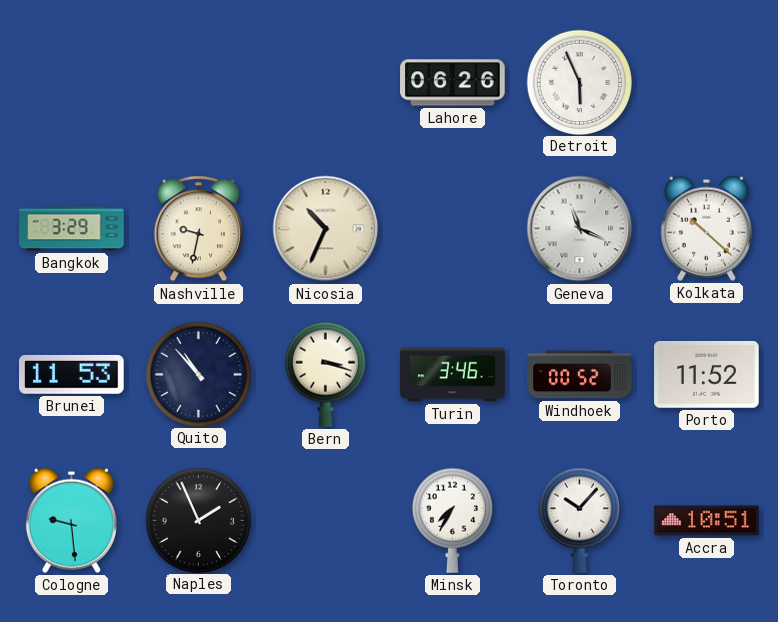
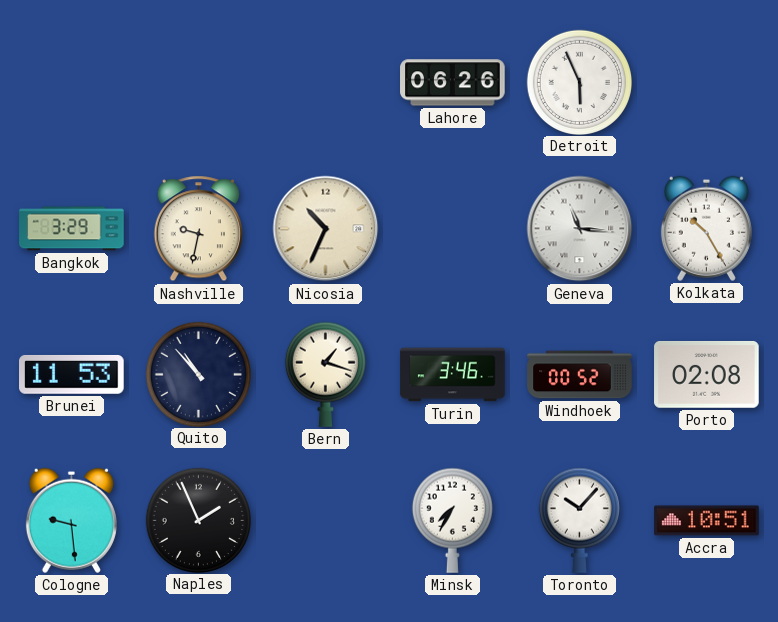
Geneva: 11:19 -> 11:16
Kolkata: 10:22 -> 10:25
Bern: 3:18 -> 1:18
Porto: 11:52 -> 02:08
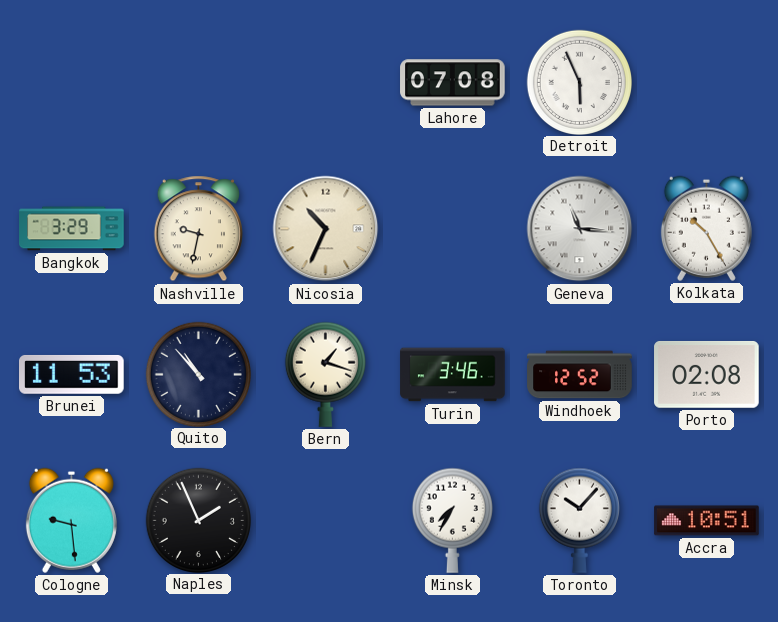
Lahore: 06:26 -> 07:08
Windhoek: 00:52 -> 12:52
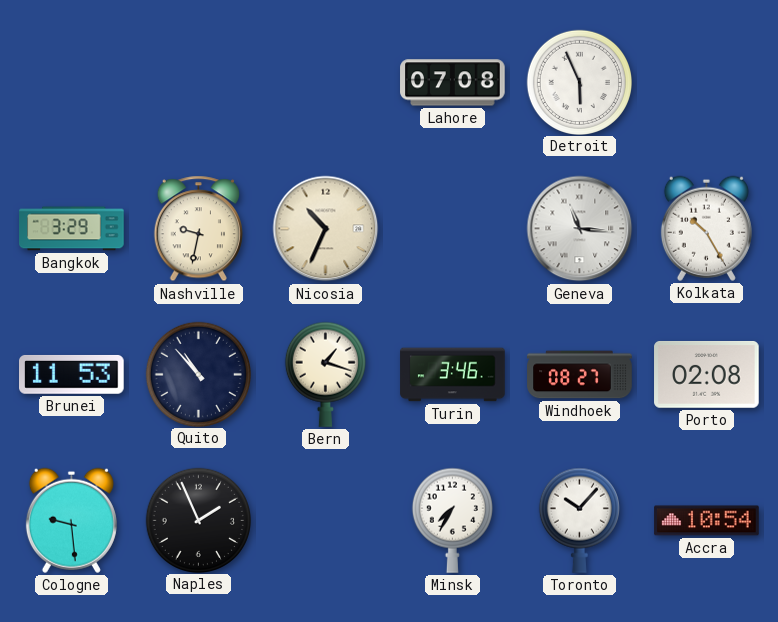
Windhoek: 12:52 -> 08:27
Accra: 10:51 -> 10:54
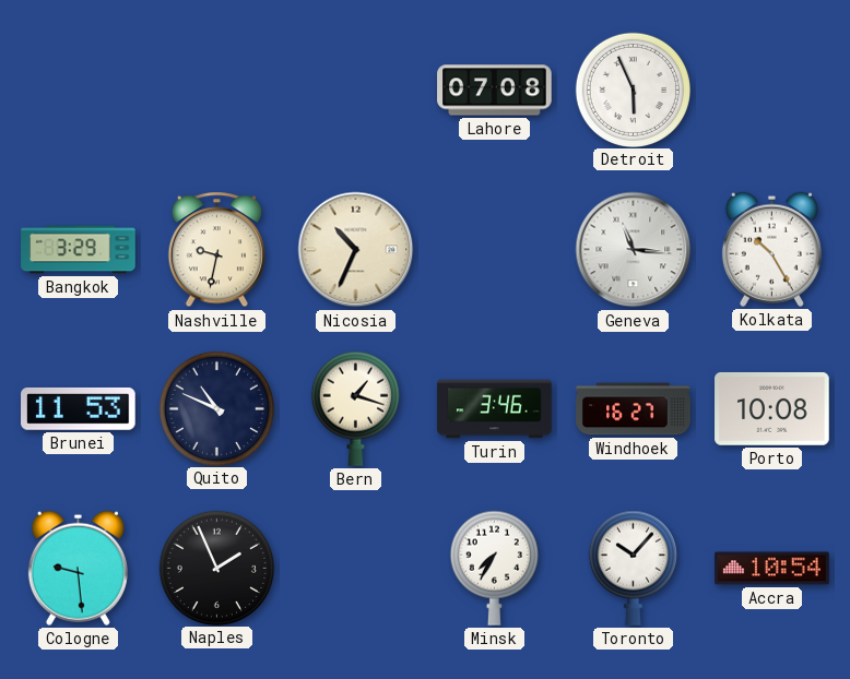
Quito: 10:53 -> 10:49
Windhoek: 08:27 -> 16:27
Porto: 02:08 -> 10:08
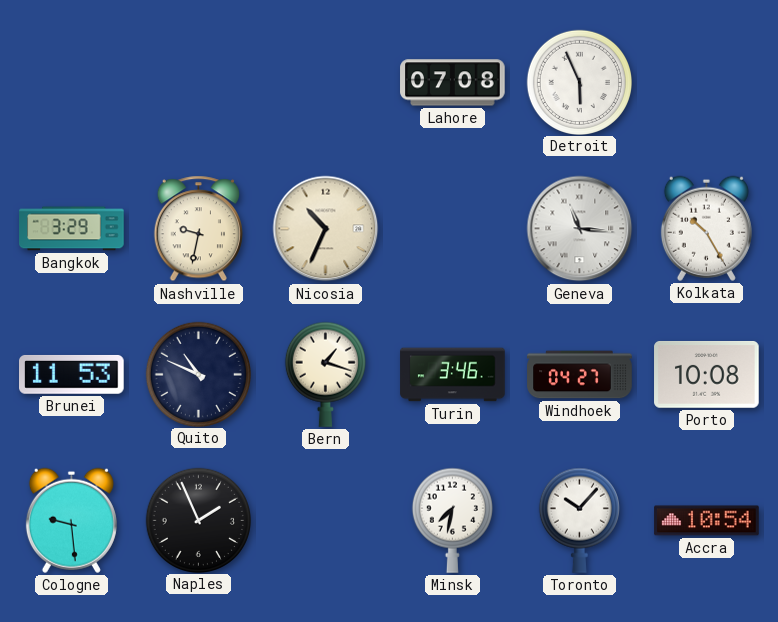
Windhoek: 16:27 -> 04:27
Minsk: 7:35 -> 7:32
